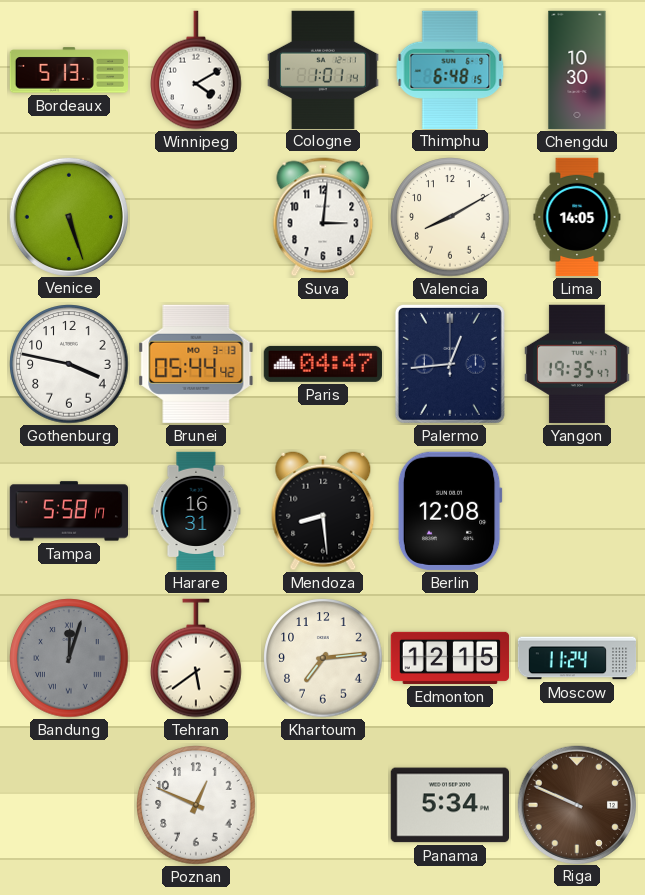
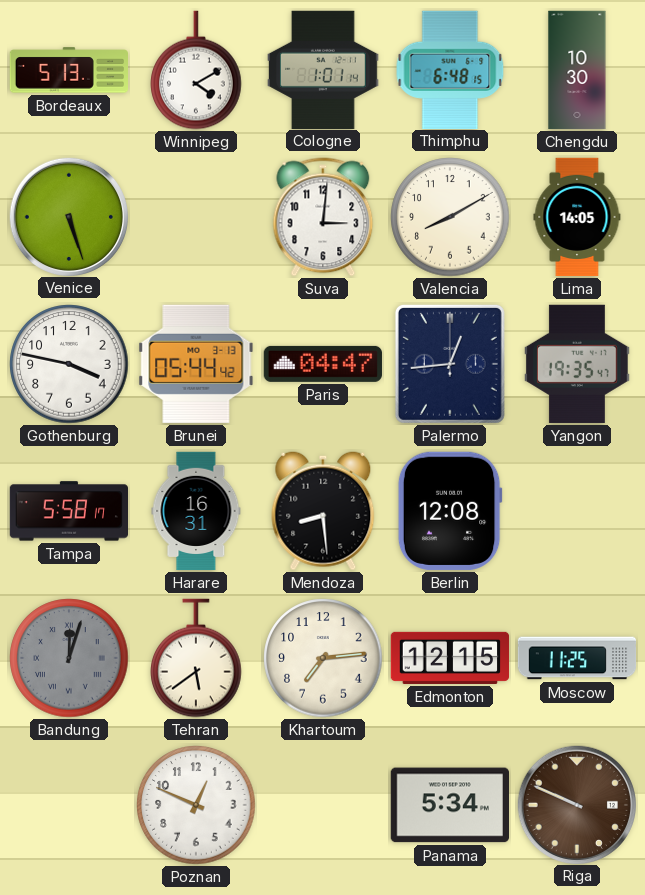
Moscow: 11:24 -> 11:25
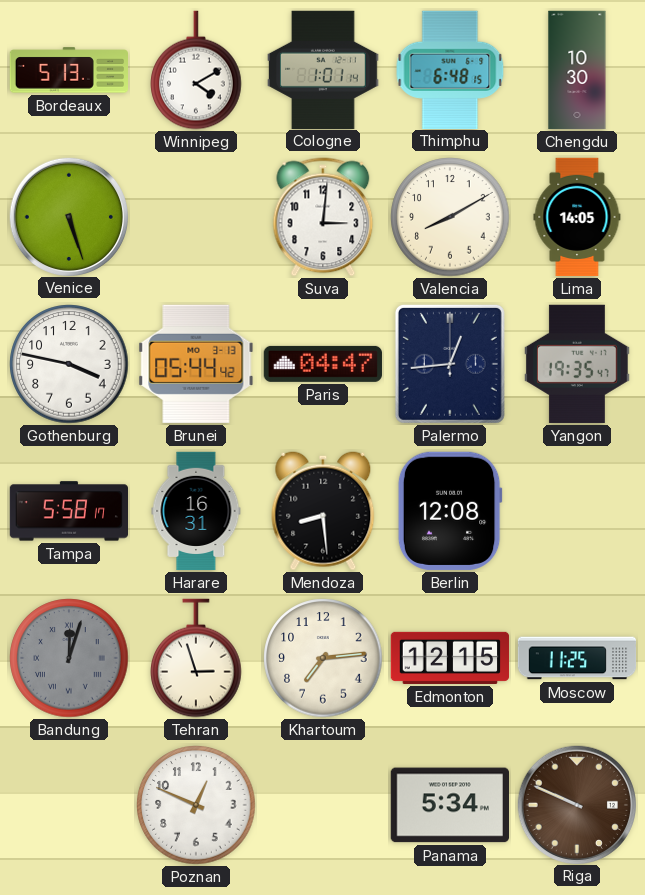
Tehran: 5:39 -> 2:57
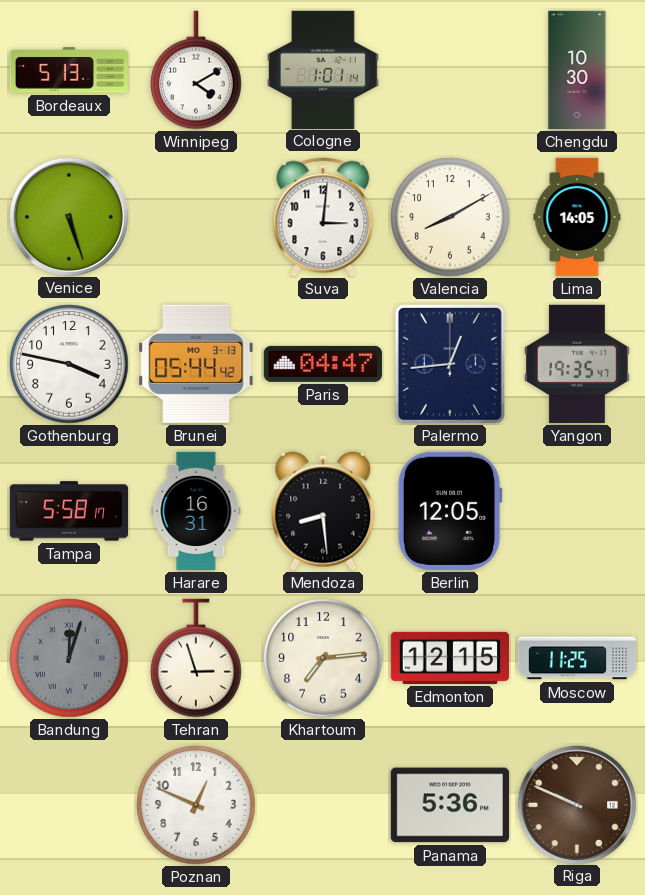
Thimphu: 6:48 -> none
Berlin: 12:08 -> 12:05
Panama: 5:34 -> 5:36
